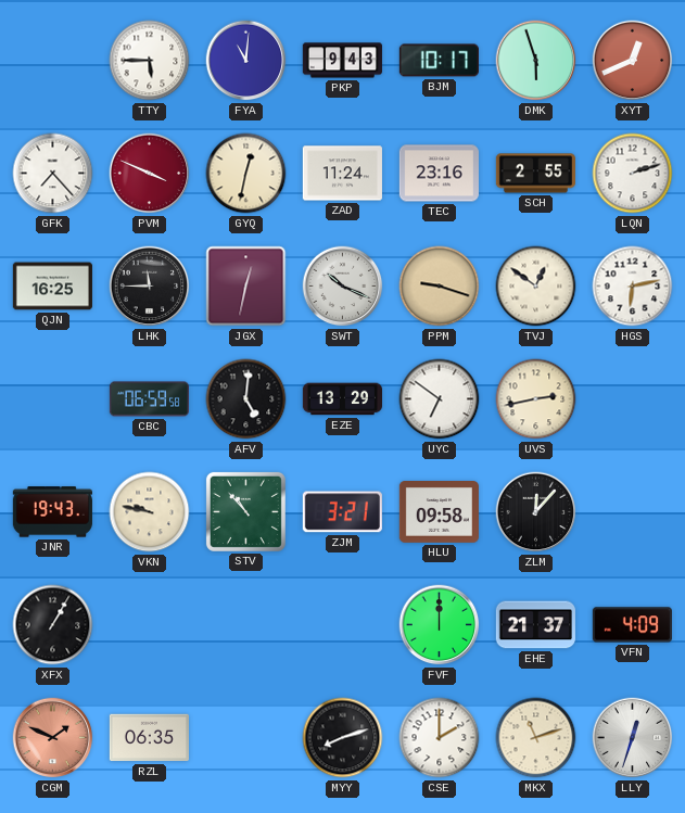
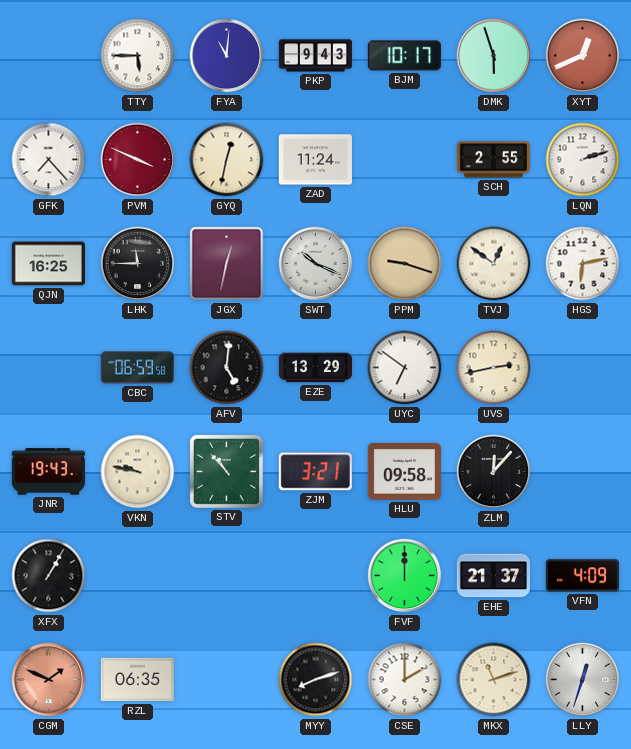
TEC: 23:16 -> none
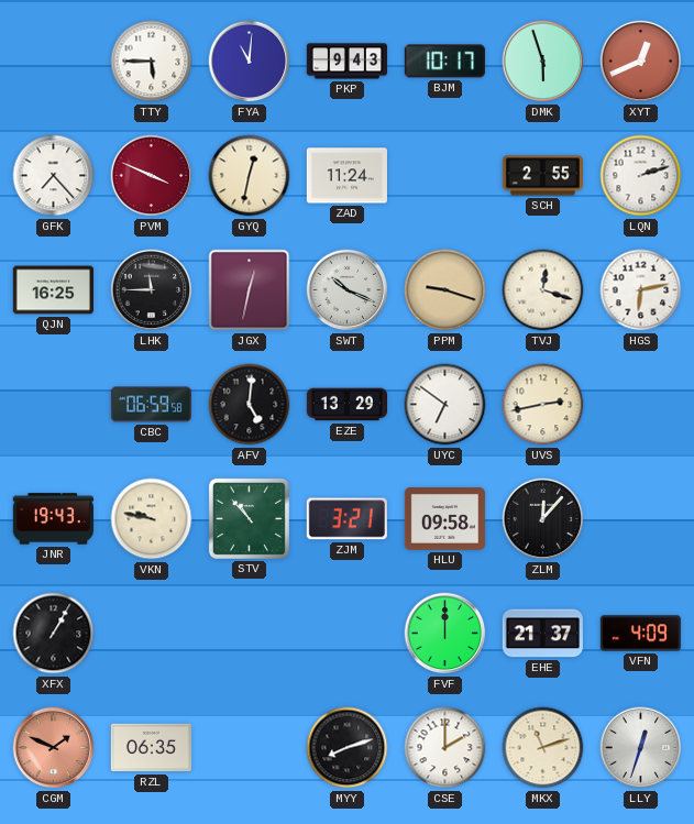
TVJ: 12:51 -> 12:18
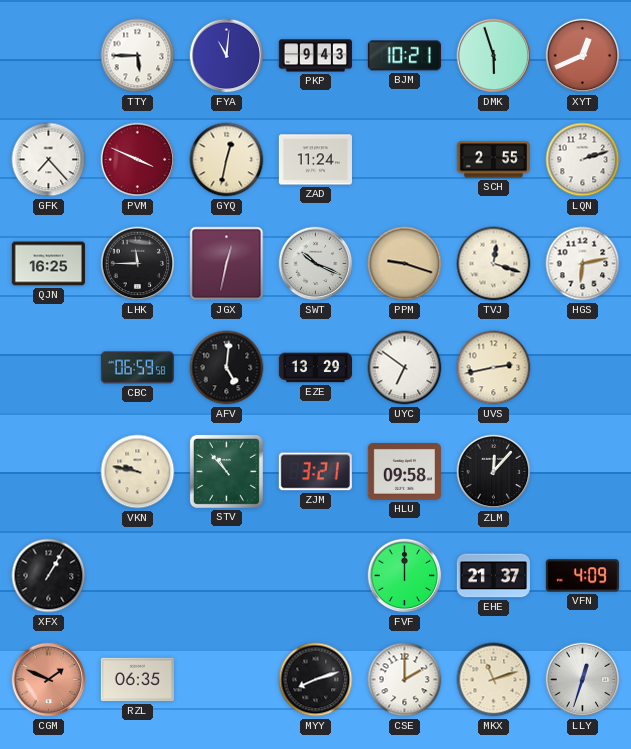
BJM: 10:17 -> 10:21
JNR: 19:43 -> none
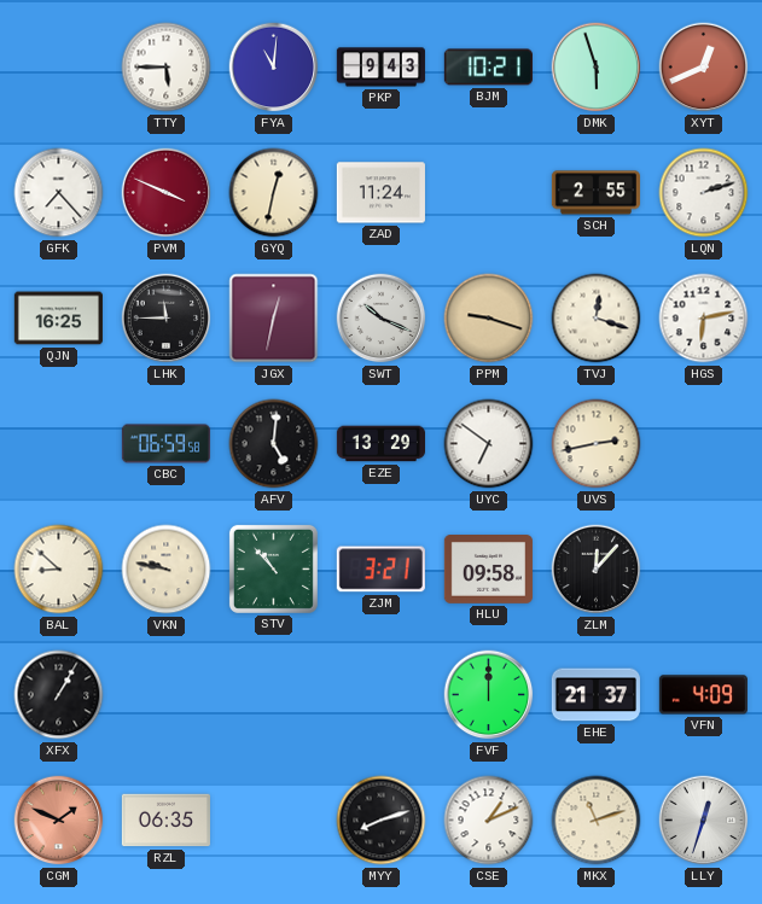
BAL: none -> 8:52
CSE: 2:00 -> 1:11
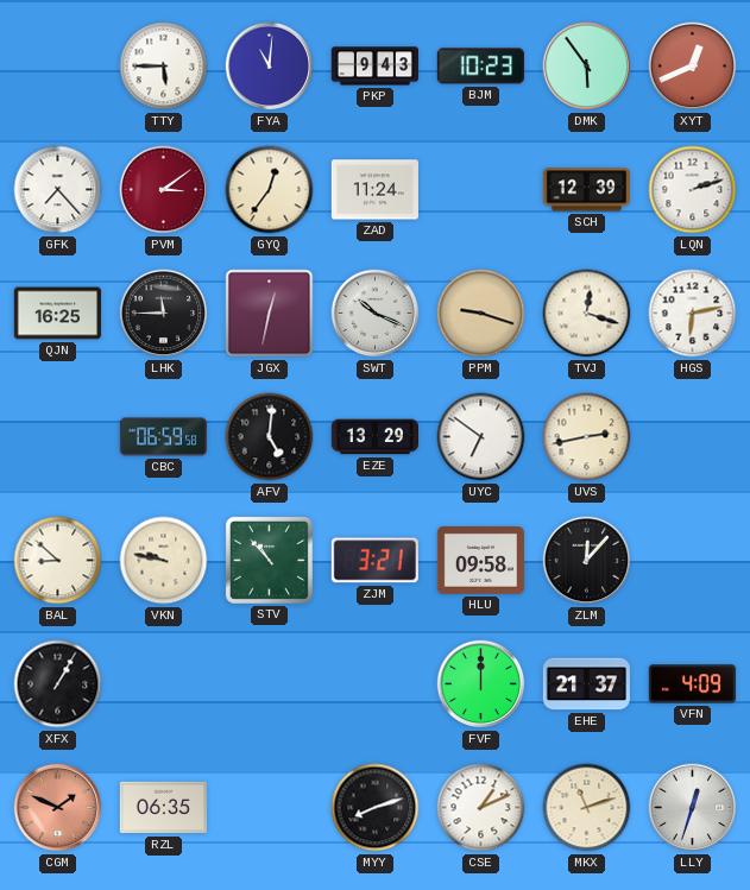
BJM: 10:21 -> 10:23
DMK: 5:57 -> 5:54
PVM: 3:49 -> 3:09
GYQ: 12:32 -> 12:36
SCH: 2:55 -> 12:39
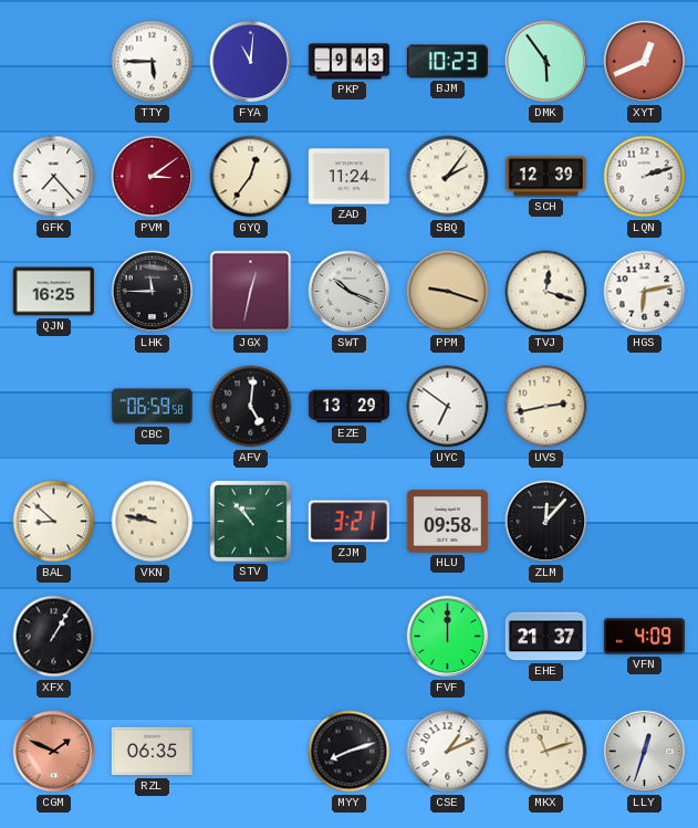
SBQ: none -> 2:06
